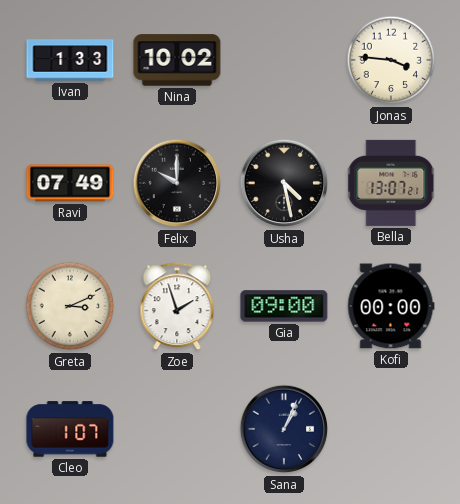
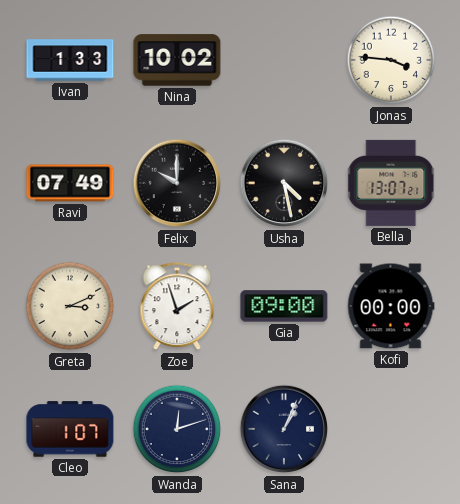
Wanda: none -> 12:12
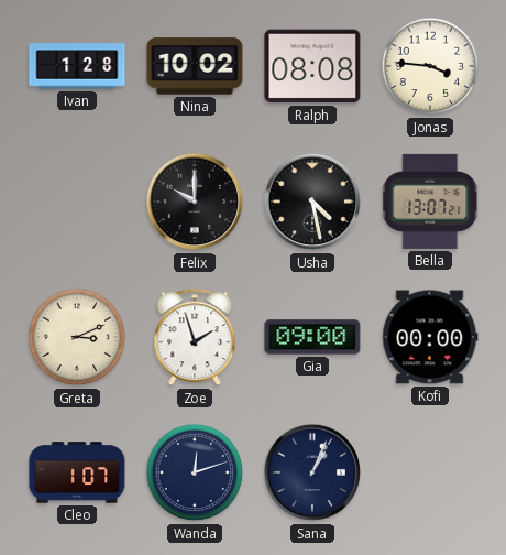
Ivan: 1:33 -> 1:28
Ralph: none -> 08:08
Ravi: 07:49 -> none
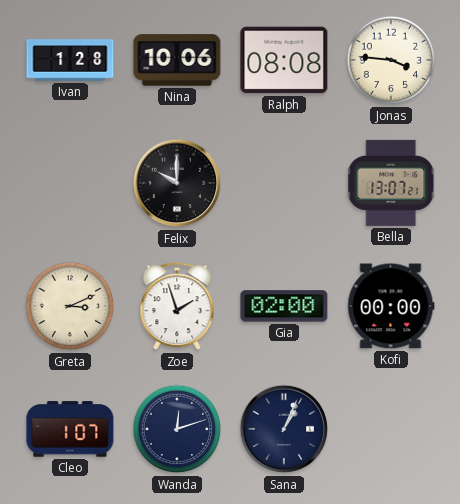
Nina: 10:02 -> 10:06
Usha: 4:28 -> none
Gia: 09:00 -> 02:00
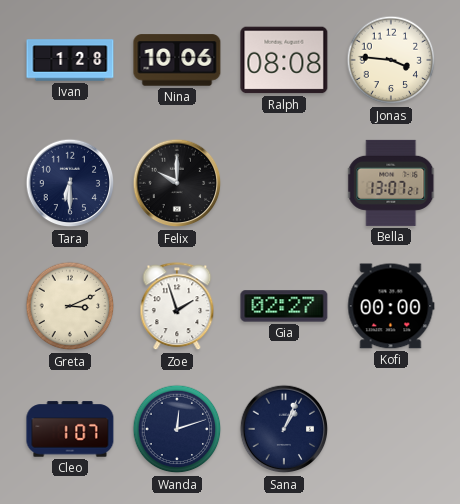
Tara: none -> 6:30
Gia: 02:00 -> 02:27
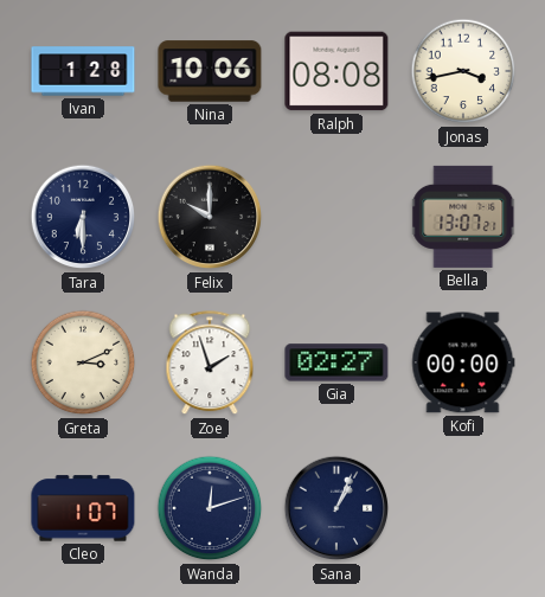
Jonas: 3:46 -> 3:43
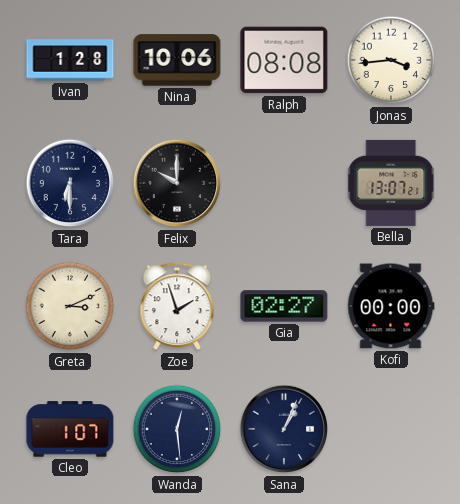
Jonas: 3:43 -> 3:44
Wanda: 12:12 -> 12:29
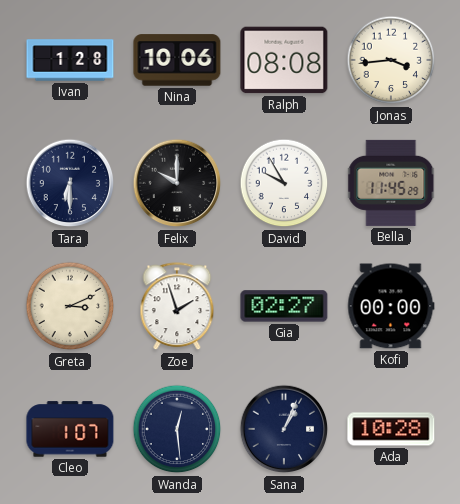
David: none -> 9:55
Bella: 13:07 -> 11:45
Ada: none -> 10:28
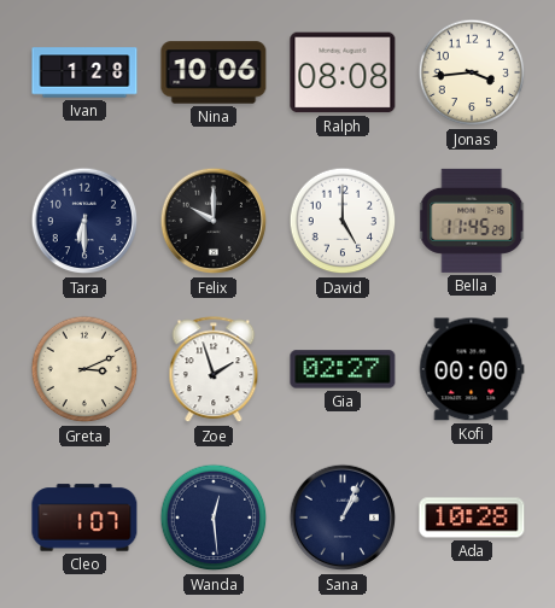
David: 9:55 -> 5:00
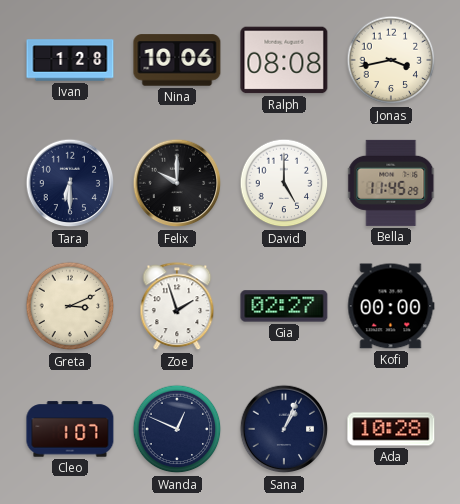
Jonas: 3:44 -> 3:43
Wanda: 12:29 -> 12:49
